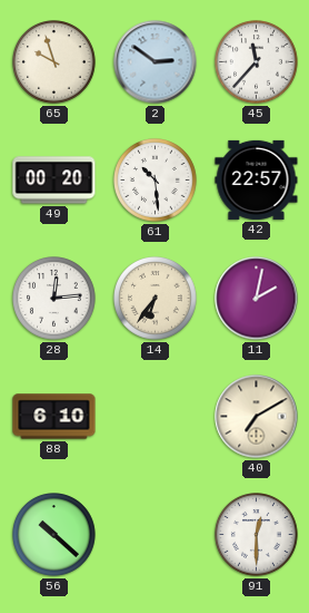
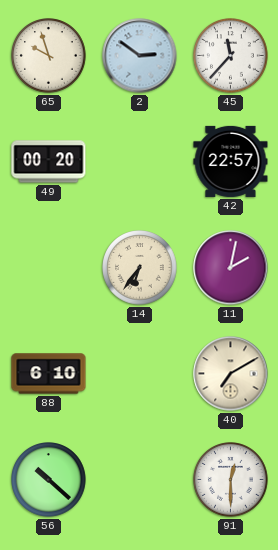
61: 10:29 -> none
28: 12:14 -> none
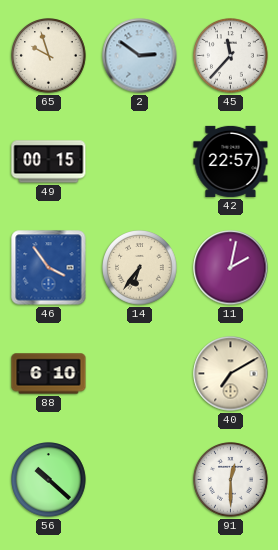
49: 00:20 -> 00:15
46: none -> 3:54
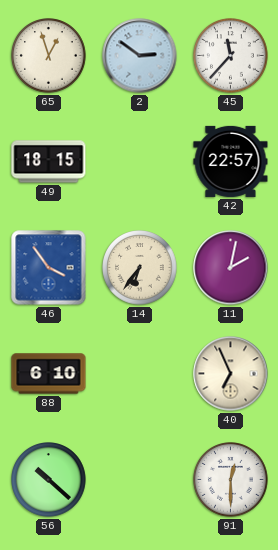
65: 9:57 -> 12:57
49: 00:15 -> 18:15
40: 7:10 -> 6:56
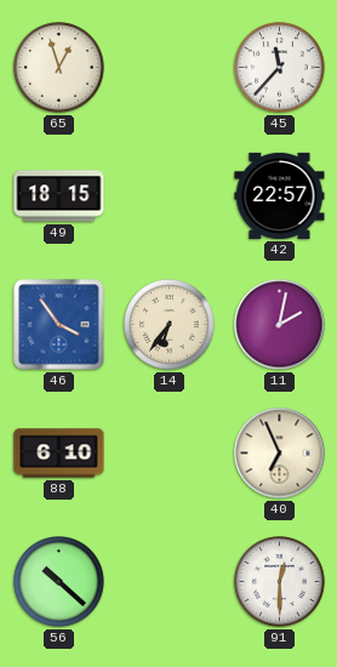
2: 2:51 -> none
